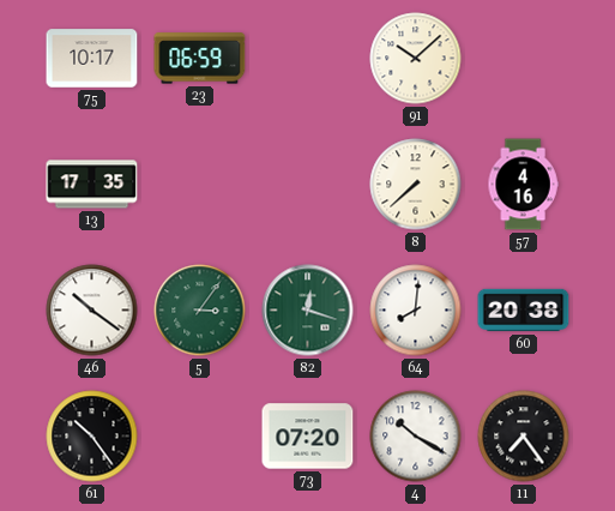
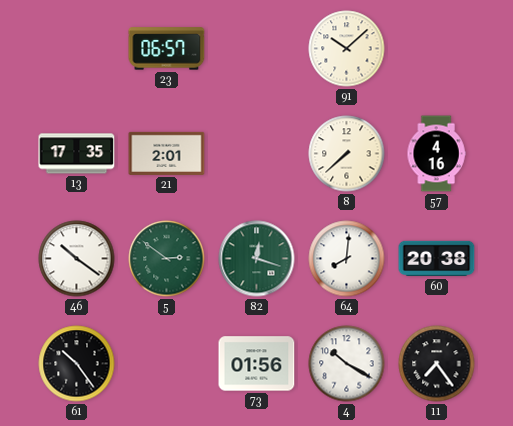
75: 10:17 -> none
23: 06:59 -> 06:57
21: none -> 2:01
5: 3:06 -> 2:51
73: 07:20 -> 01:56
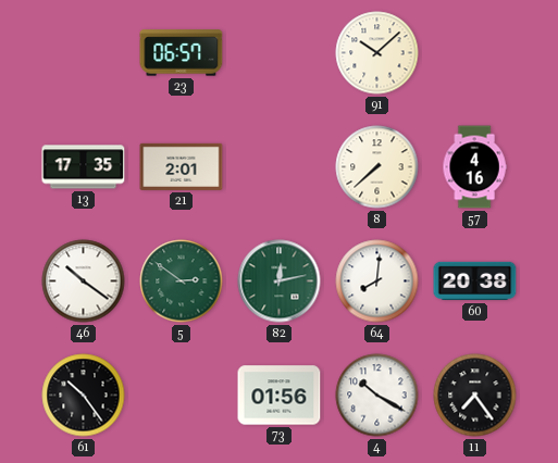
82: 12:18 -> 12:13
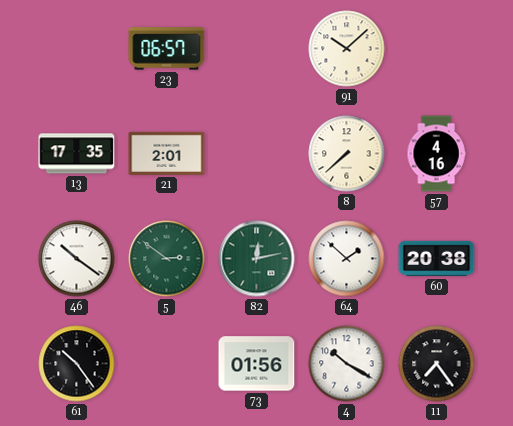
64: 8:01 -> 1:52
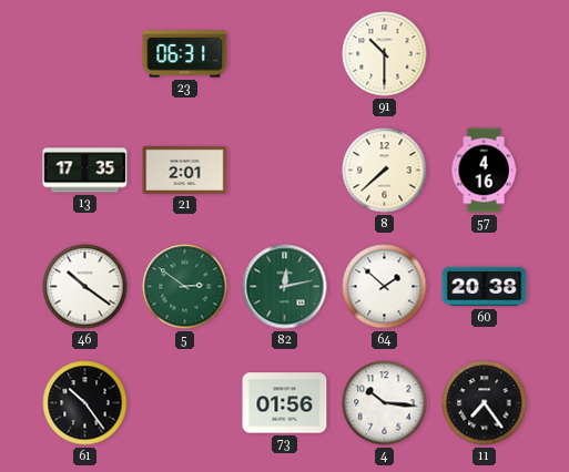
23: 06:57 -> 06:31
91: 10:08 -> 10:30
4: 10:20 -> 10:16
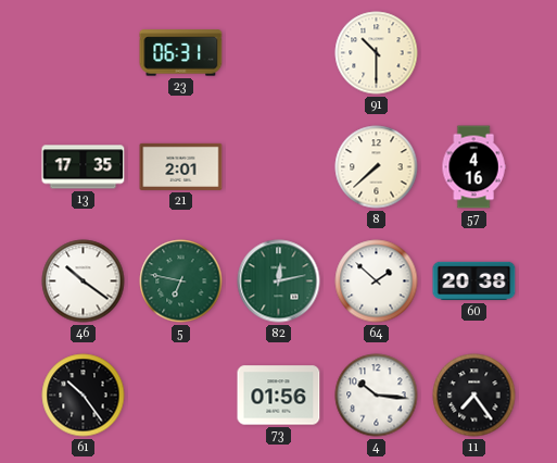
5: 2:51 -> 6:47
